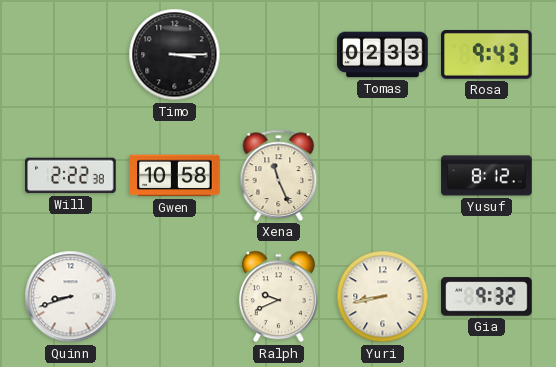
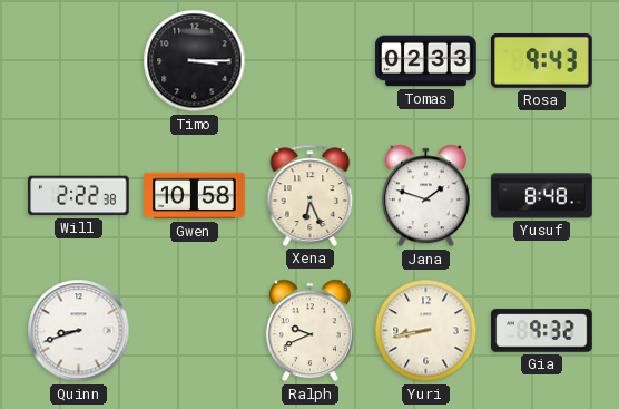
Xena: 11:26 -> 6:26
Jana: none -> 1:48
Yusuf: 8:12 -> 8:48
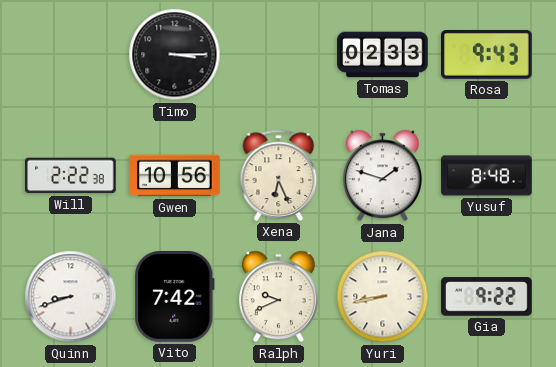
Gwen: 10:58 -> 10:56
Vito: none -> 7:42
Gia: 9:32 -> 9:22
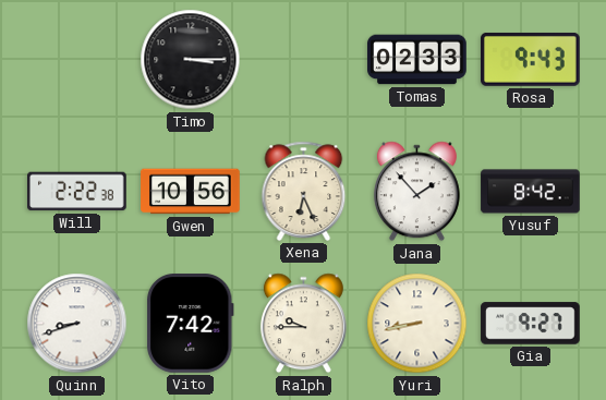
Jana: 1:48 -> 1:53
Yusuf: 8:48 -> 8:42
Ralph: 9:41 -> 9:45
Gia: 9:22 -> 9:27
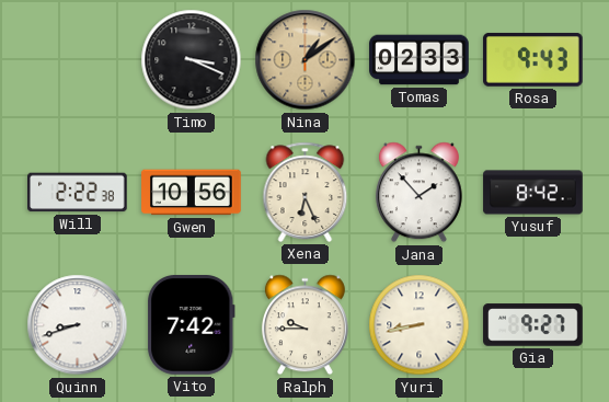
Timo: 3:15 -> 3:19
Nina: none -> 1:09
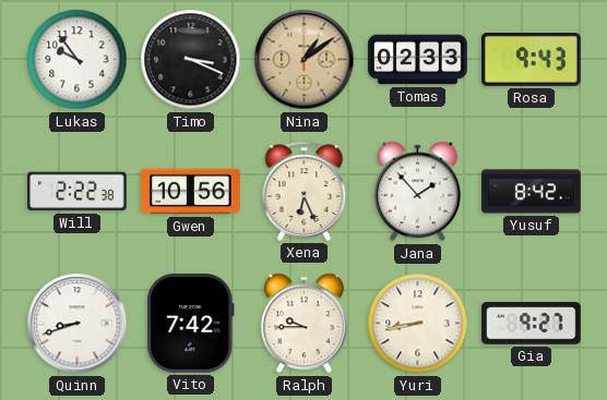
Lukas: none -> 9:54
